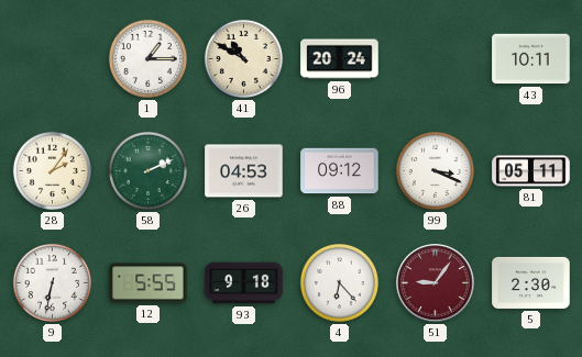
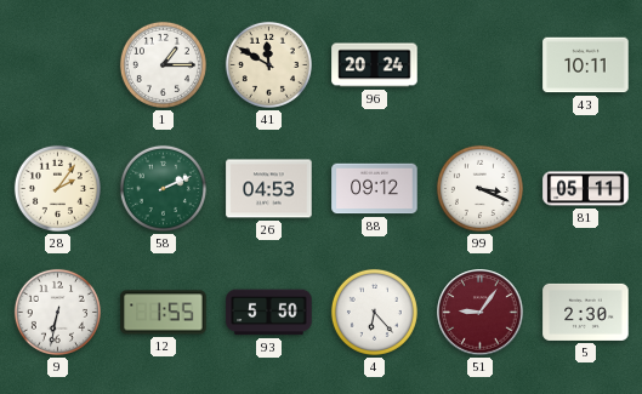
41: 10:50 -> 11:50
12: 5:55 -> 1:55
93: 9:18 -> 5:50
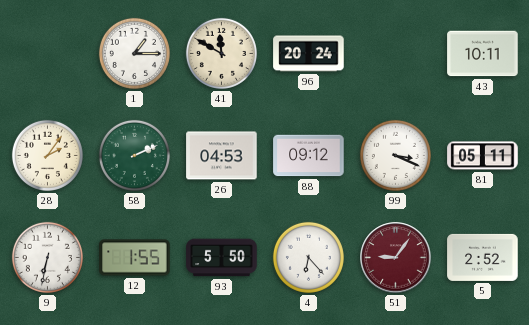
5: 2:30 -> 2:52
